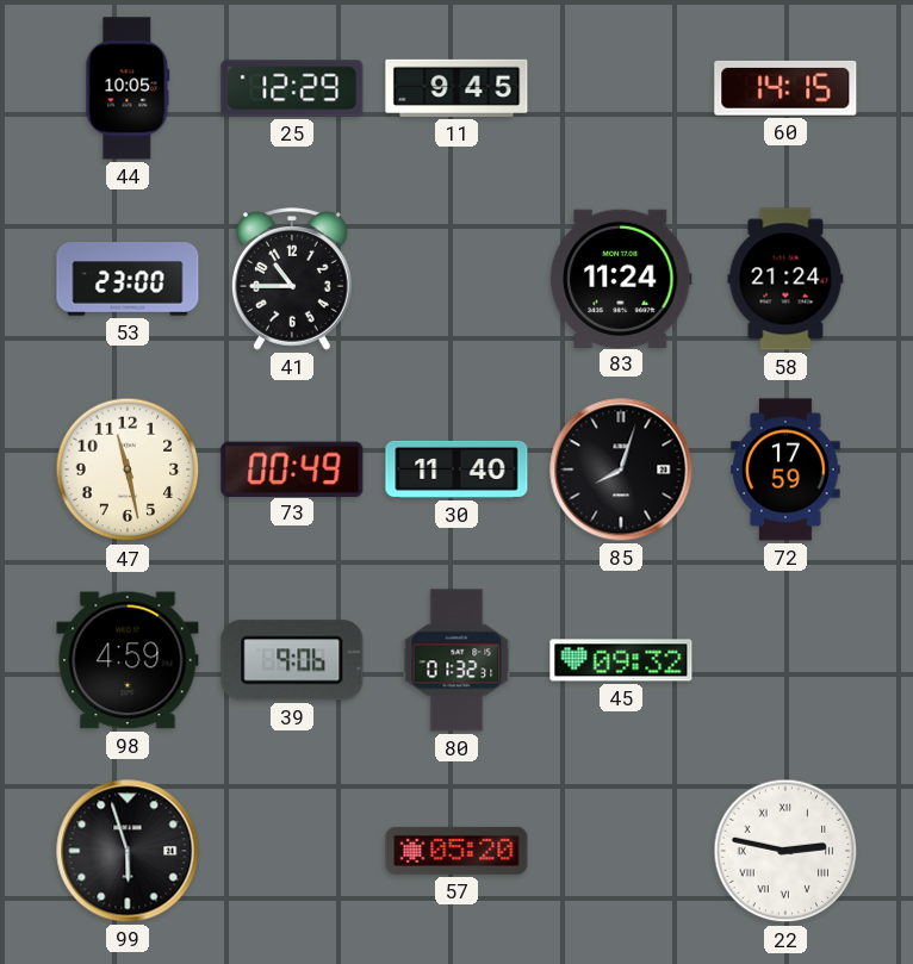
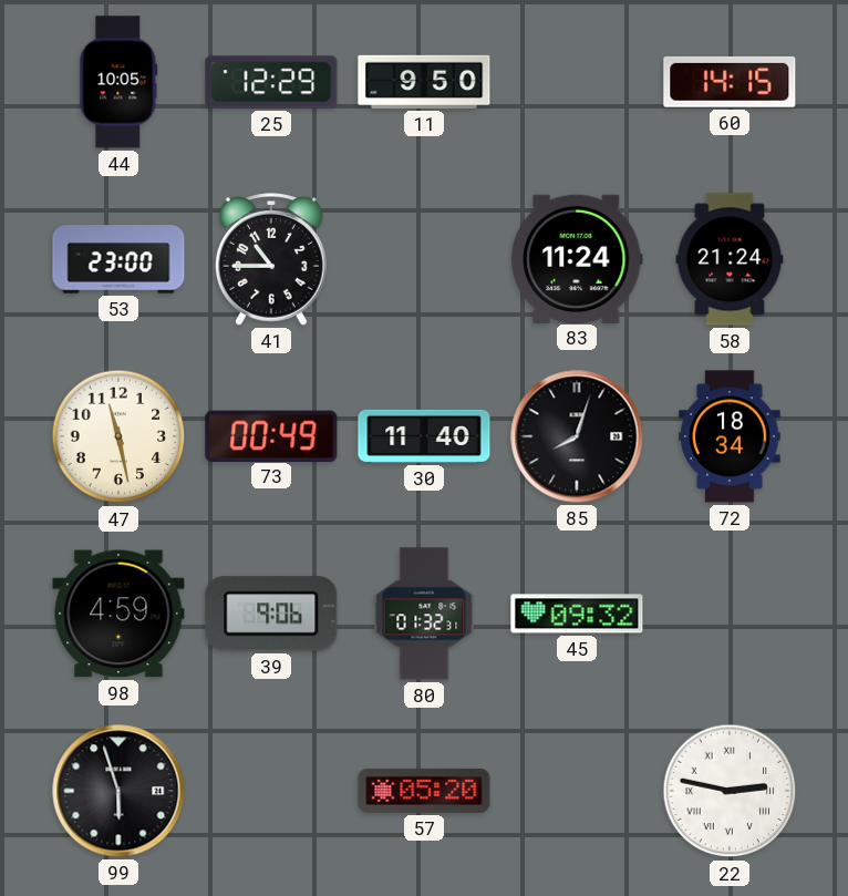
11: 9:45 -> 9:50
72: 17:59 -> 18:34
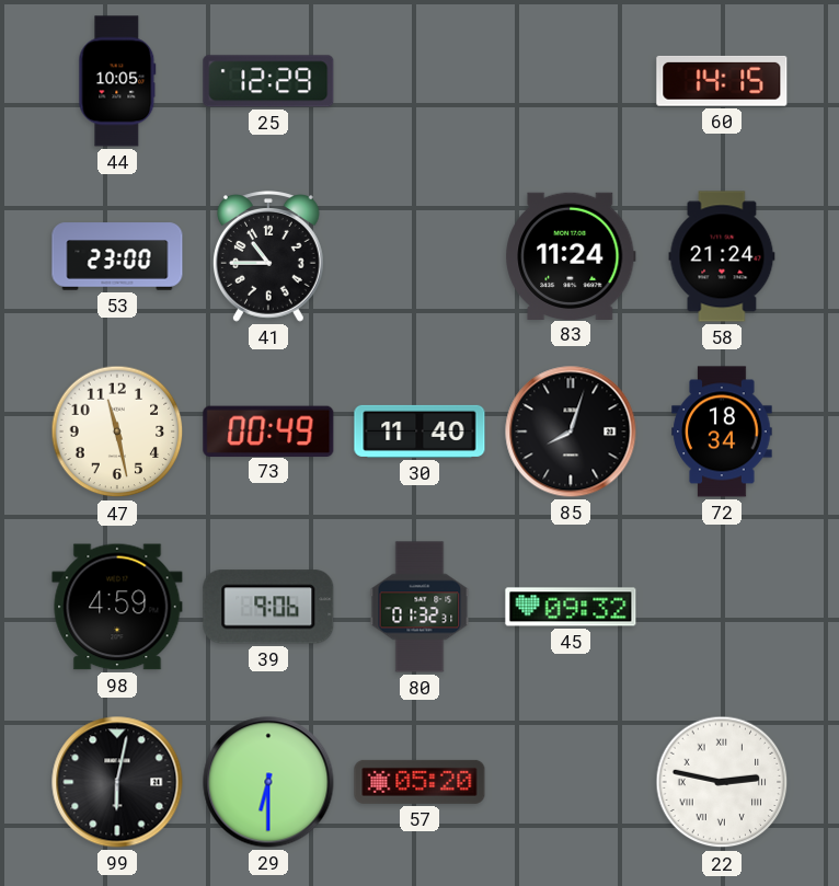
11: 9:50 -> none
99: 5:57 -> 6:02
29: none -> 6:30
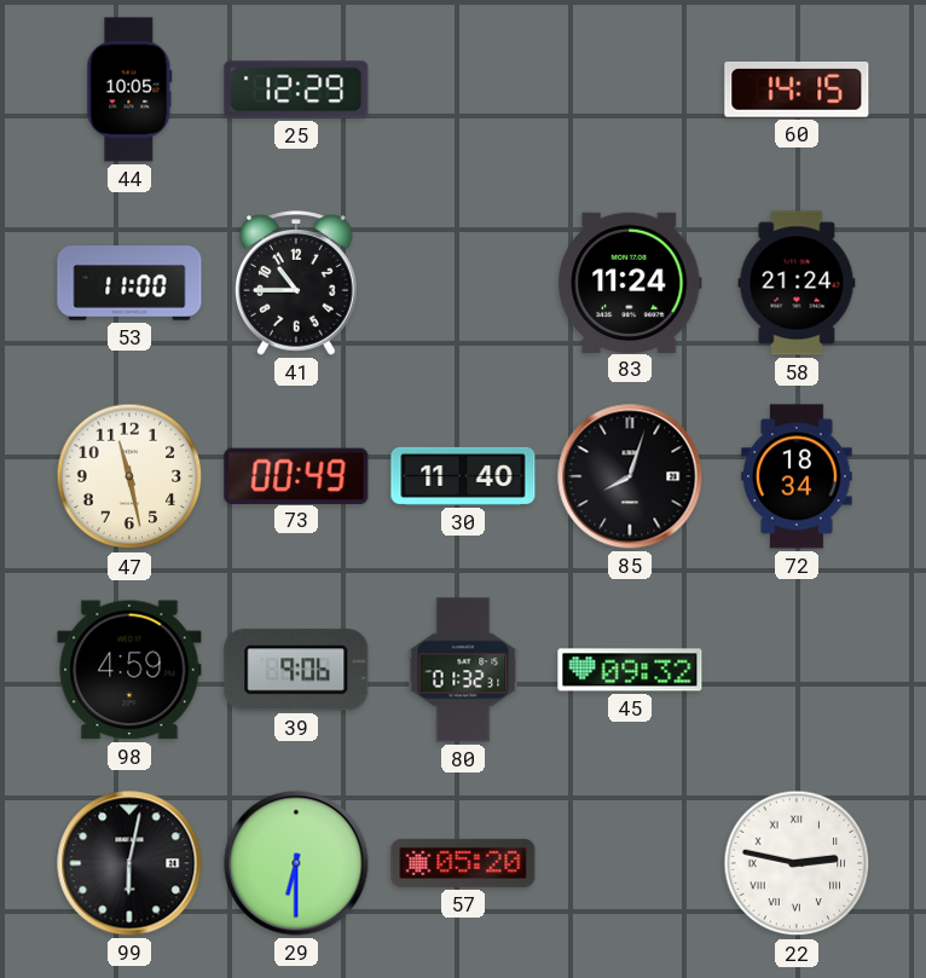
53: 23:00 -> 11:00
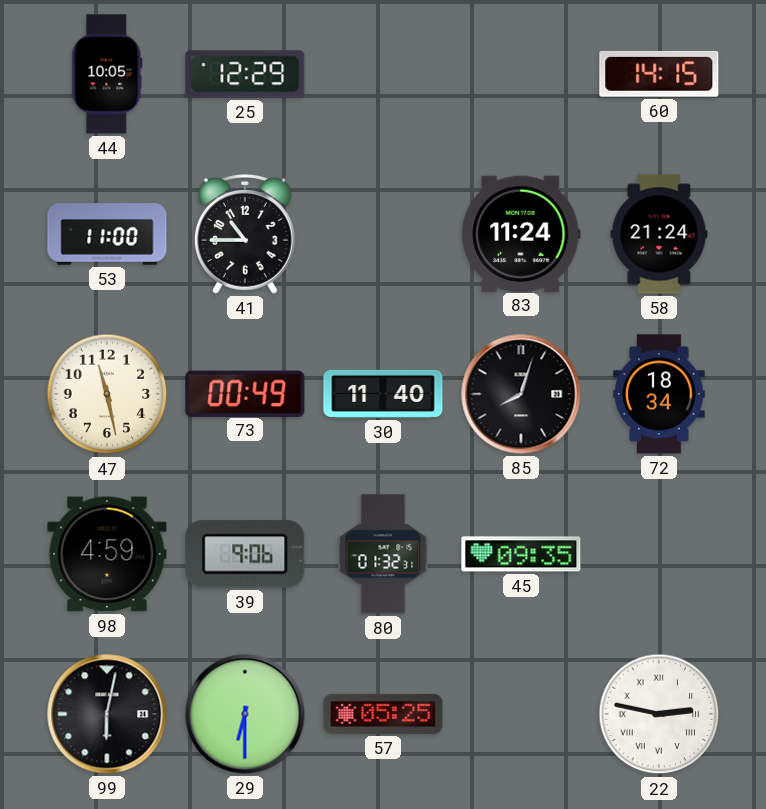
45: 09:32 -> 09:35
57: 05:20 -> 05:25
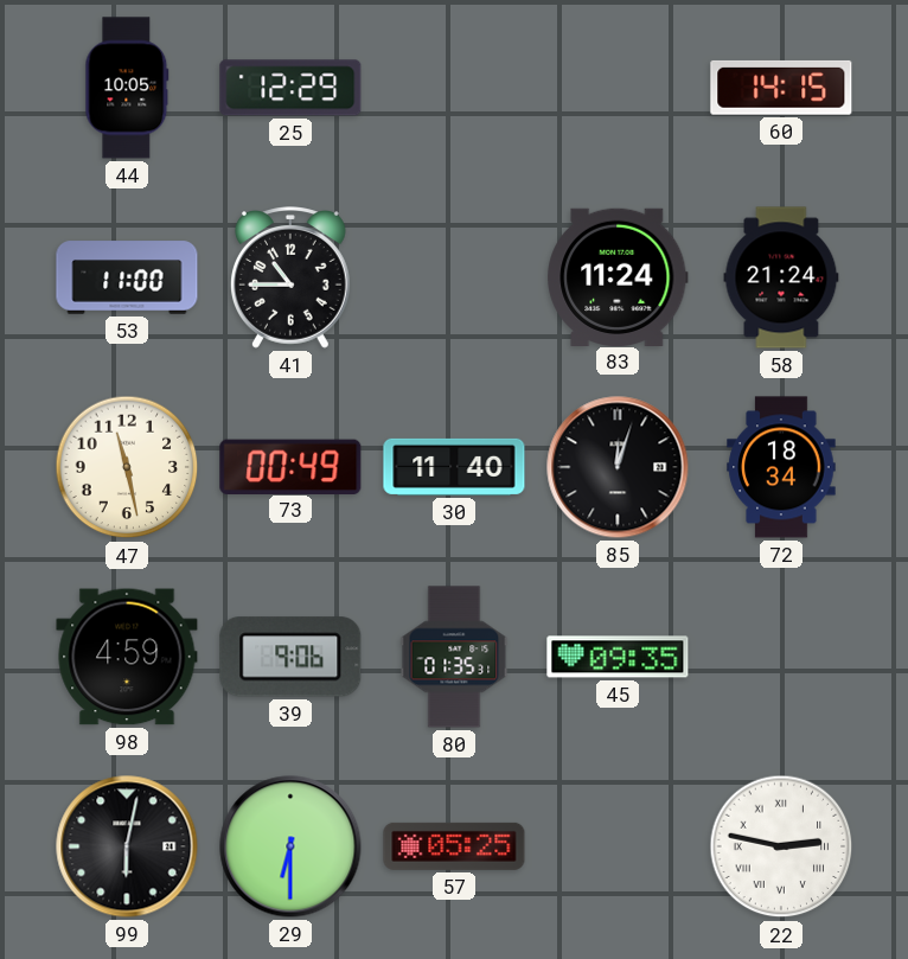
85: 8:03 -> 12:03
80: 01:32 -> 01:35
